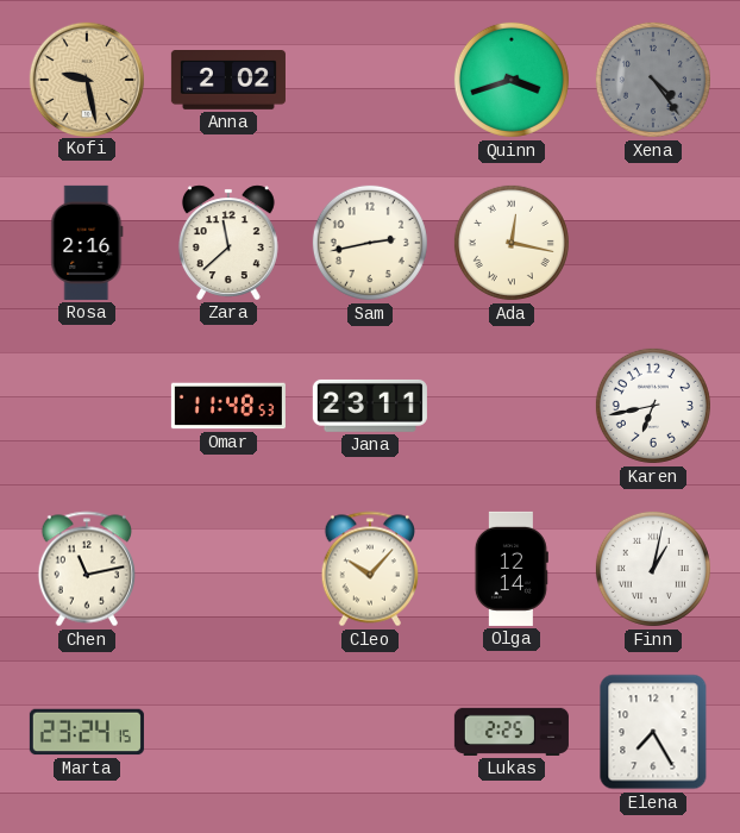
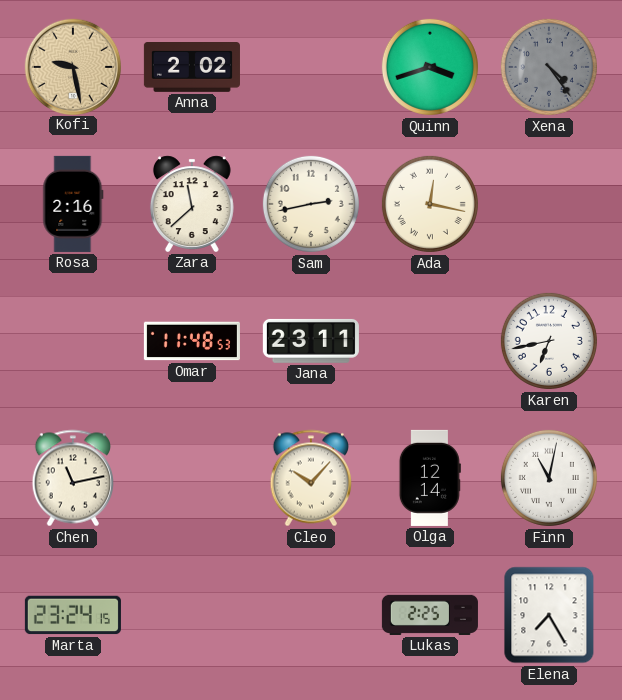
Finn: 1:02 -> 11:02
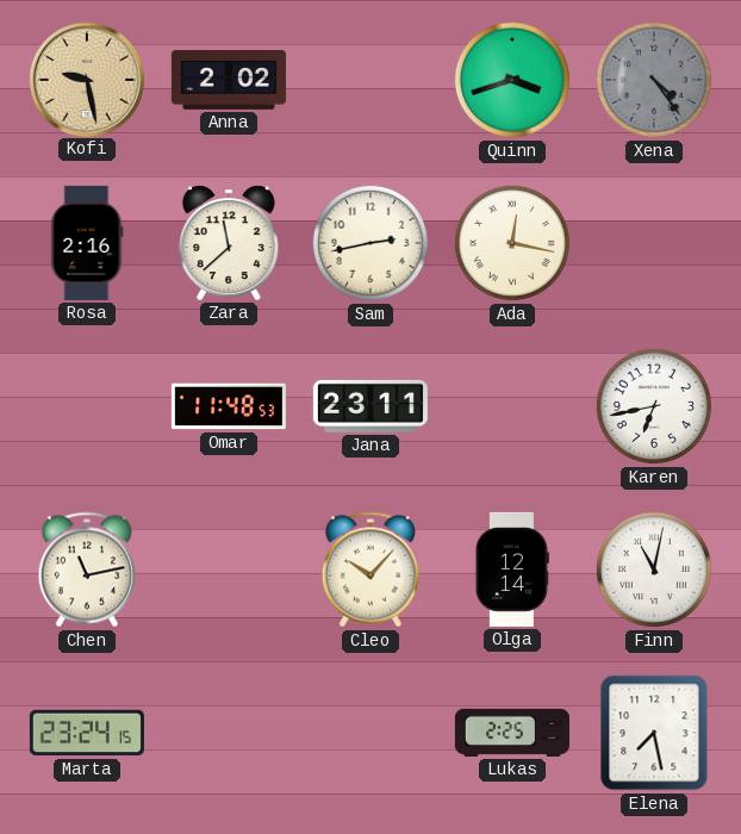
Elena: 7:25 -> 7:28
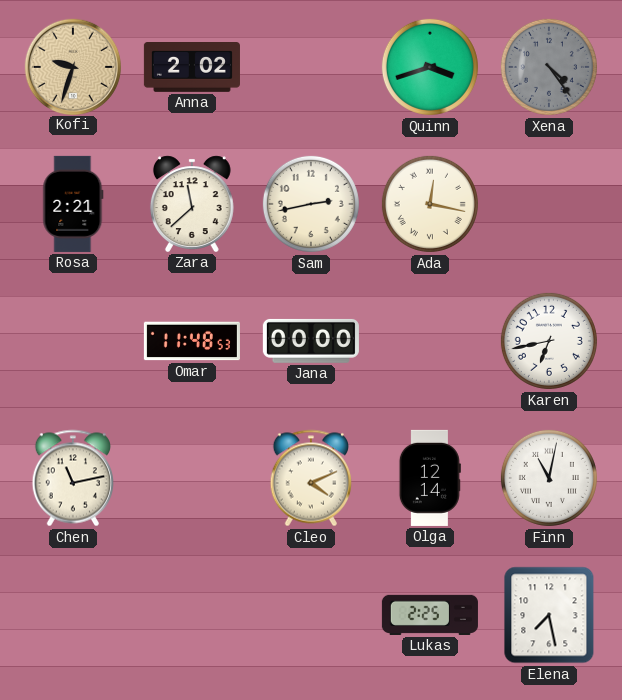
Kofi: 9:28 -> 9:33
Rosa: 2:16 -> 2:21
Jana: 23:11 -> 00:00
Cleo: 10:07 -> 4:11
Marta: 23:24 -> none
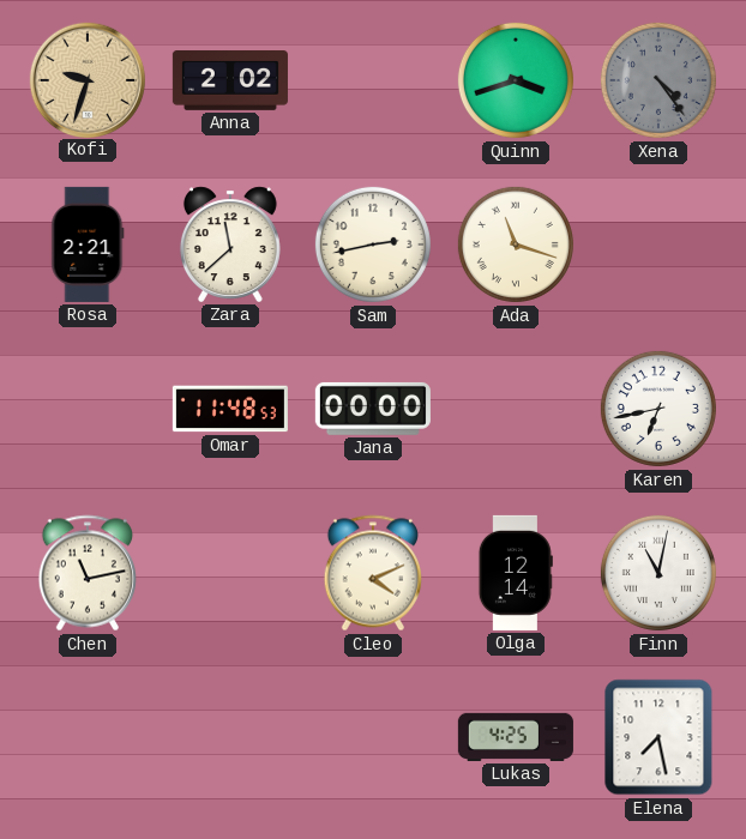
Ada: 12:17 -> 11:18
Lukas: 2:25 -> 4:25
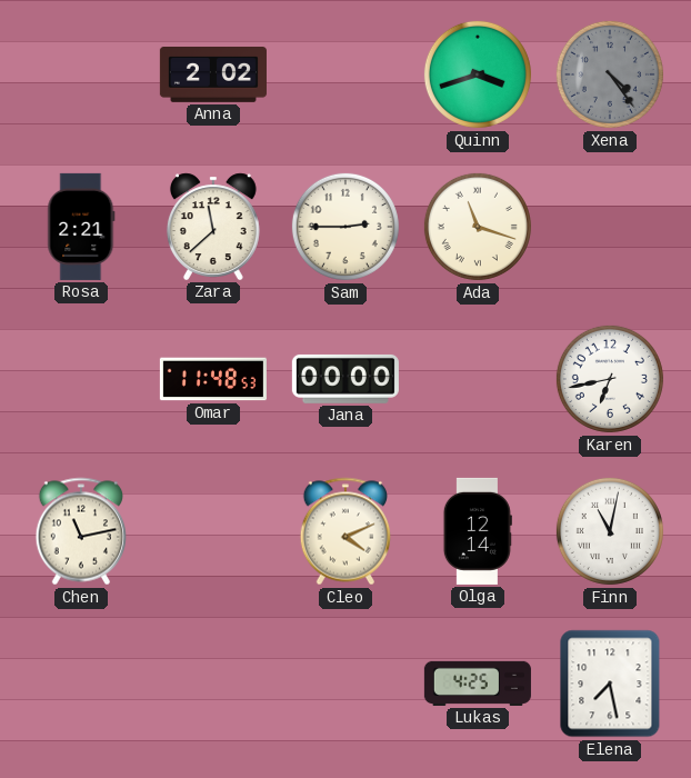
Kofi: 9:33 -> none
Sam: 2:43 -> 2:45
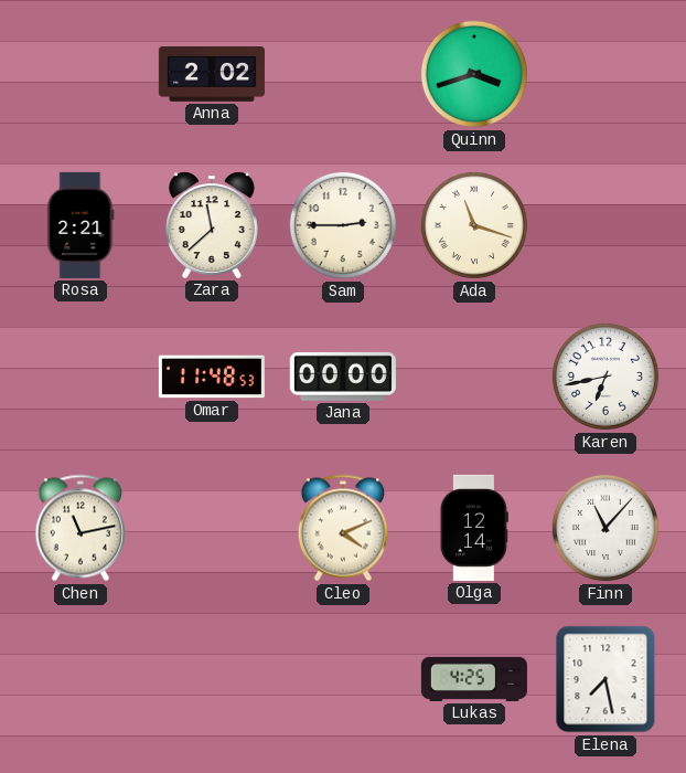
Xena: 4:24 -> none
Finn: 11:02 -> 11:07
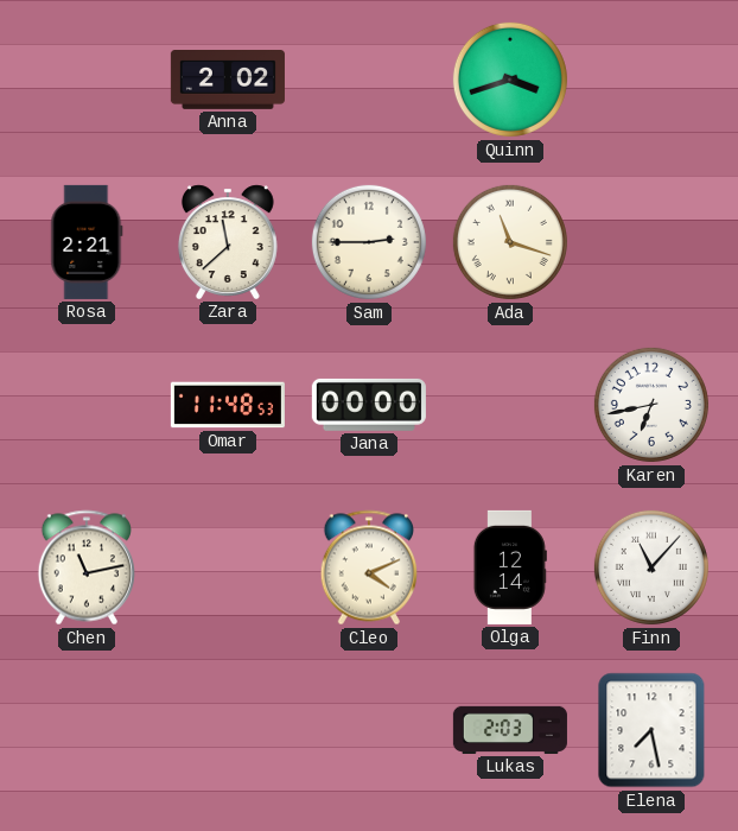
Lukas: 4:25 -> 2:03
